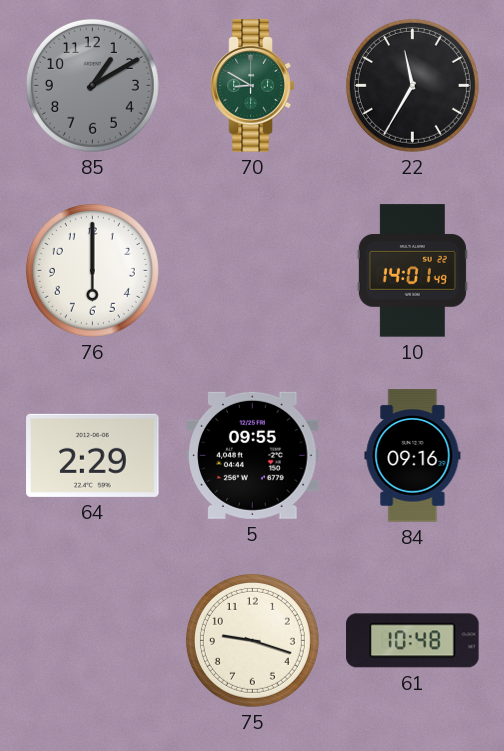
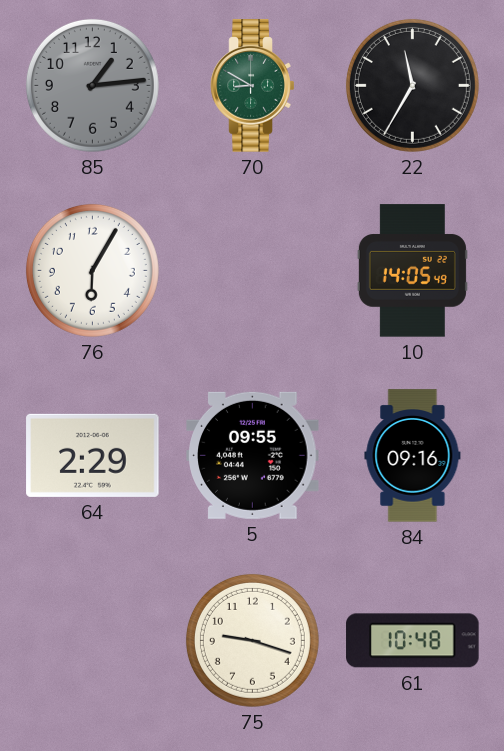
85: 1:10 -> 1:14
76: 6:00 -> 6:05
10: 14:01 -> 14:05
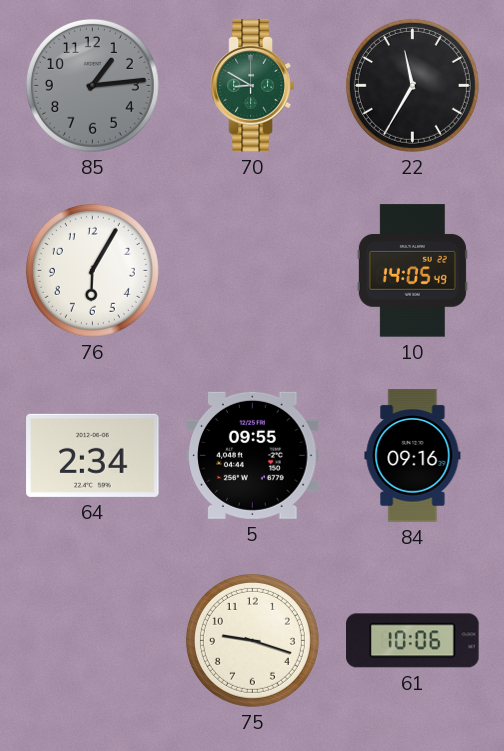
64: 2:29 -> 2:34
61: 10:48 -> 10:06
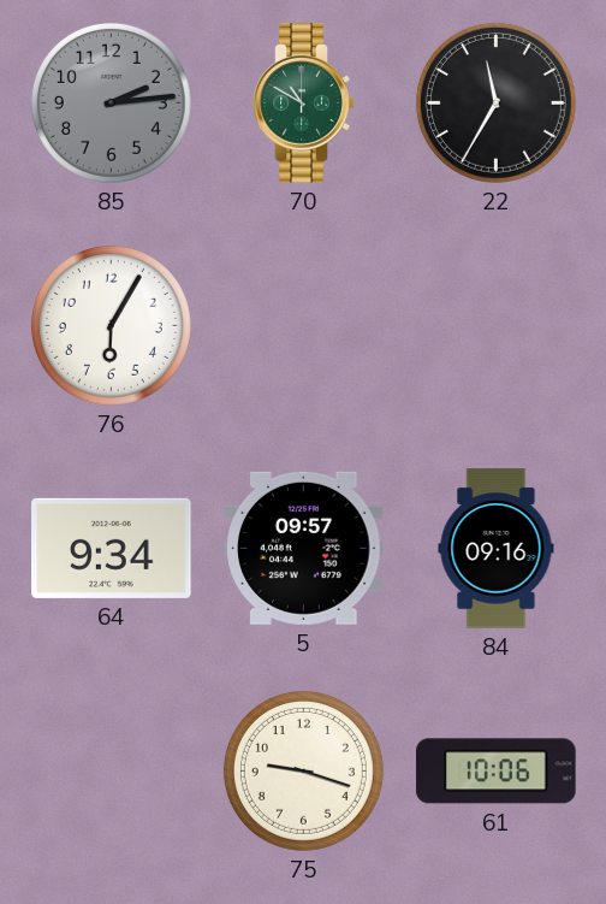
85: 1:14 -> 2:14
70: 8:50 -> 10:50
10: 14:05 -> none
64: 2:34 -> 9:34
5: 09:55 -> 09:57
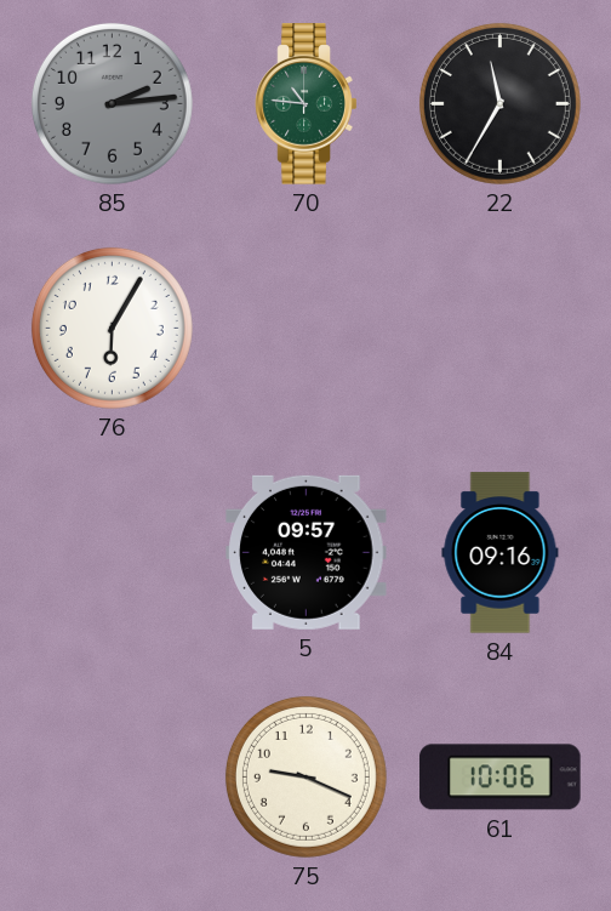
70: 10:50 -> 10:46
64: 9:34 -> none
75: 9:18 -> 9:19
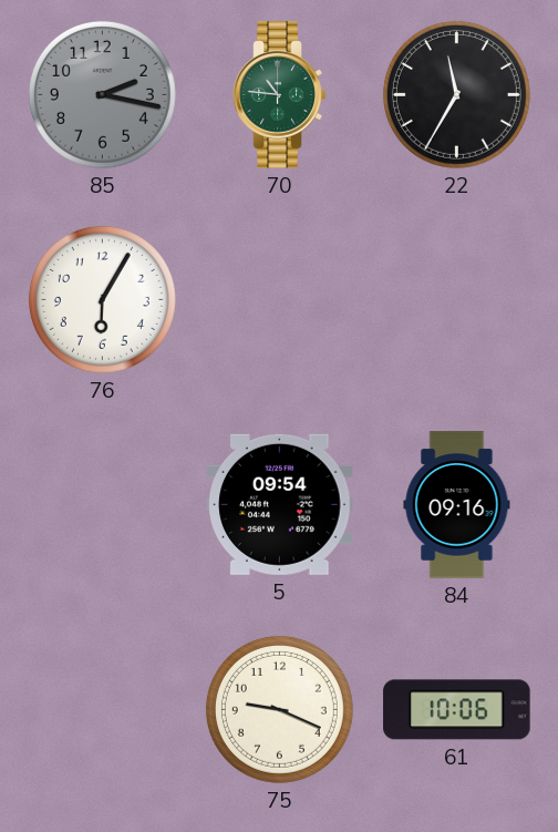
85: 2:14 -> 2:17
5: 09:57 -> 09:54
